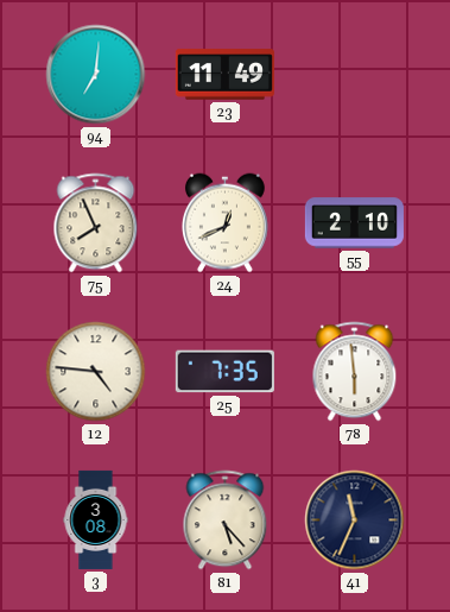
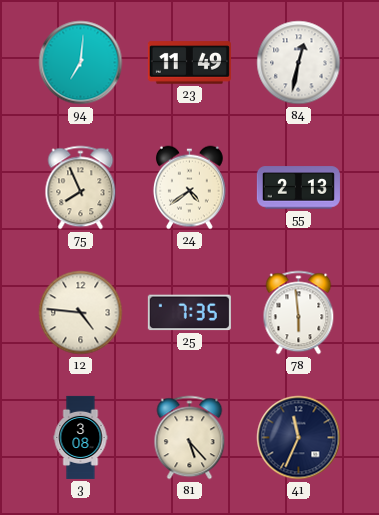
84: none -> 12:32
24: 12:41 -> 4:39
55: 2:10 -> 2:13
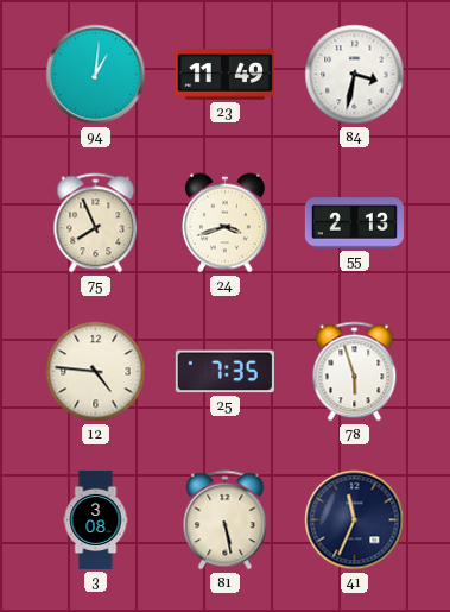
94: 7:01 -> 1:01
84: 12:32 -> 3:32
24: 4:39 -> 3:42
78: 5:59 -> 5:57
81: 5:23 -> 5:28
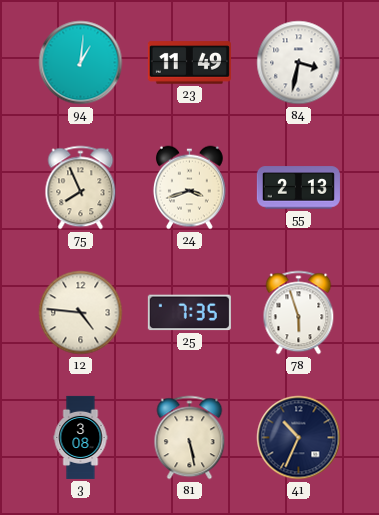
41: 11:34 -> 10:34
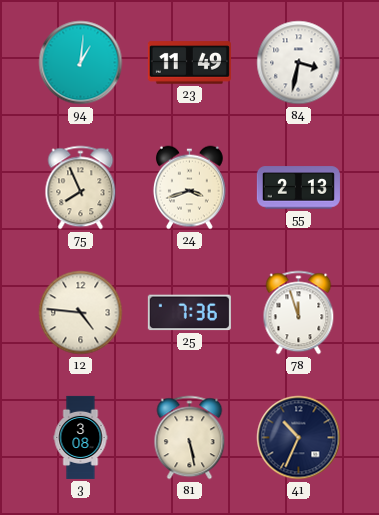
25: 7:35 -> 7:36
78: 5:57 -> 11:57
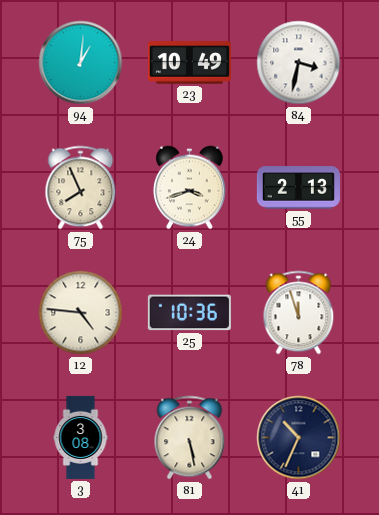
23: 11:49 -> 10:49
25: 7:36 -> 10:36
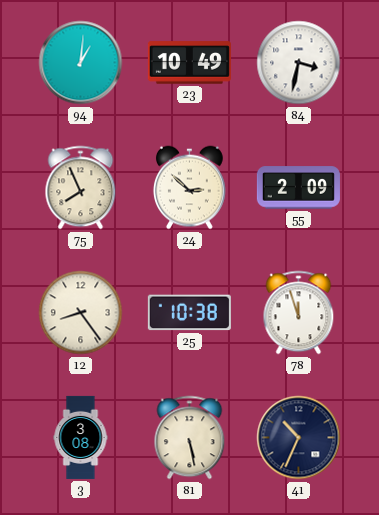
24: 3:42 -> 2:52
55: 2:13 -> 2:09
12: 4:46 -> 8:24
25: 10:36 -> 10:38
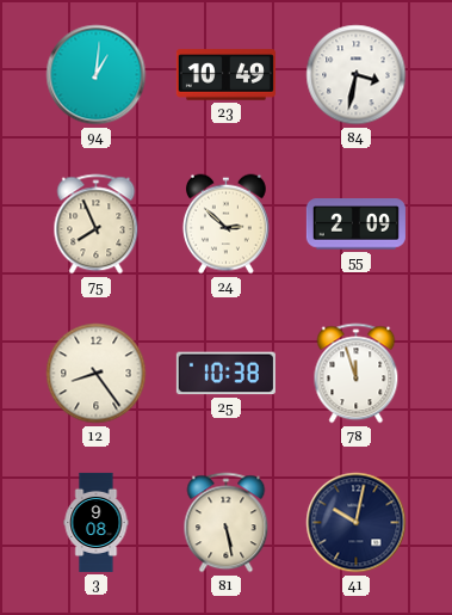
3: 3:08 -> 9:08
41: 10:34 -> 10:02
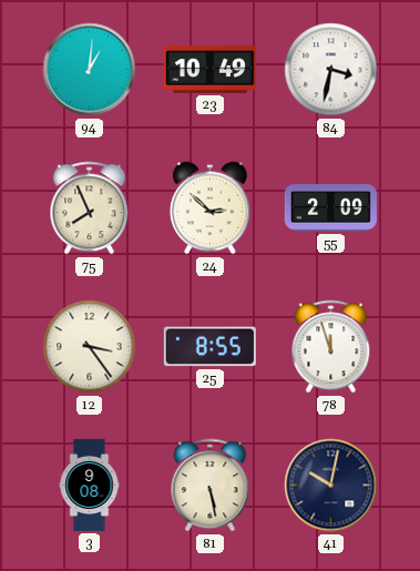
12: 8:24 -> 3:24
25: 10:38 -> 8:55
